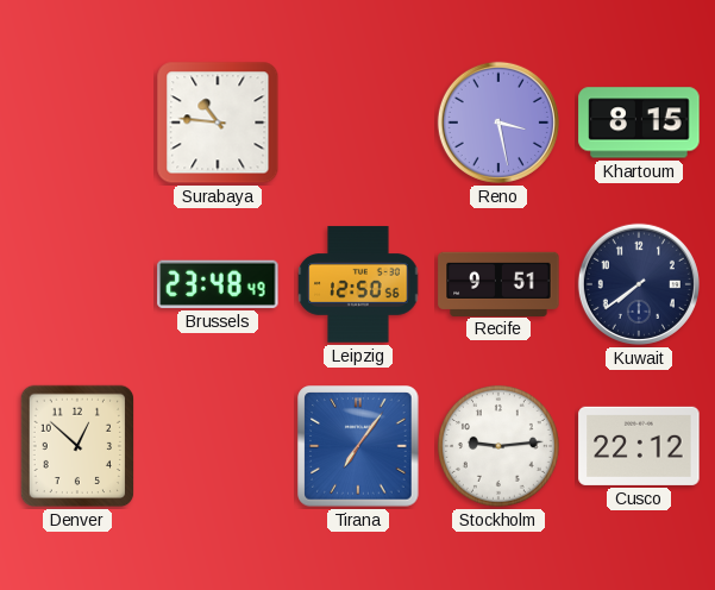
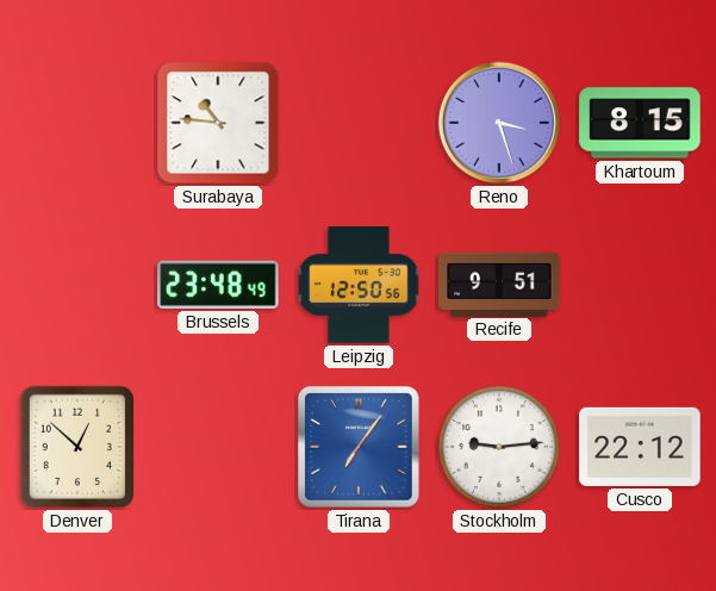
Reno: 3:28 -> 3:27
Kuwait: 7:39 -> none
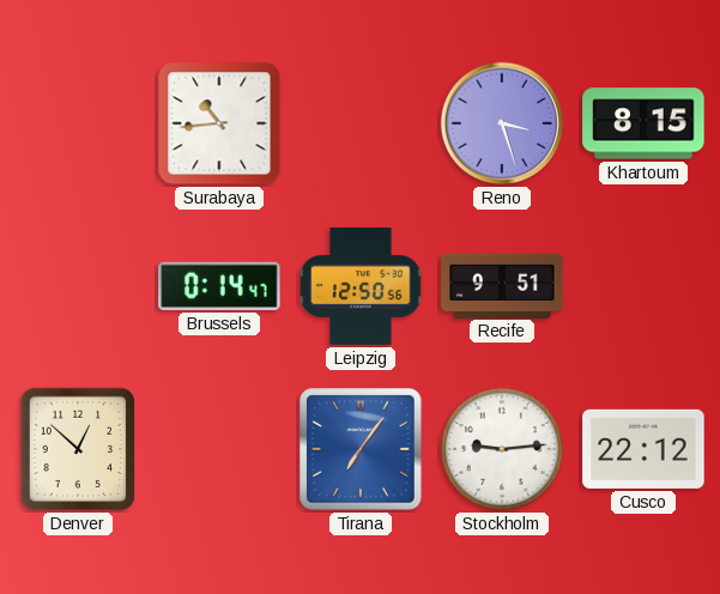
Surabaya: 10:46 -> 10:44
Brussels: 23:48 -> 0:14
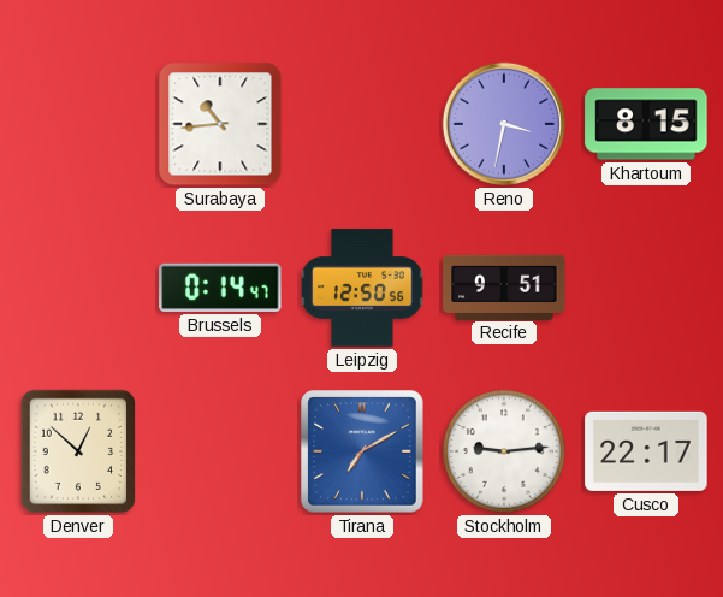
Reno: 3:27 -> 3:32
Tirana: 7:06 -> 7:10
Cusco: 22:12 -> 22:17
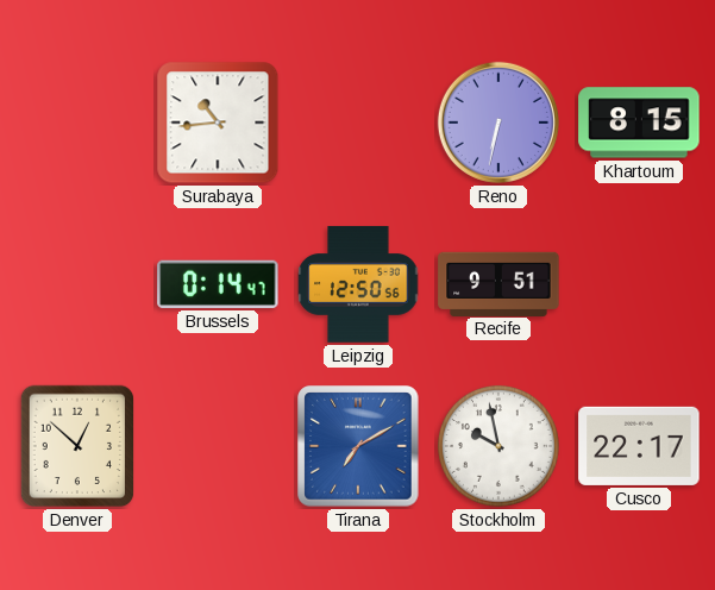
Reno: 3:32 -> 6:32
Stockholm: 9:14 -> 9:58
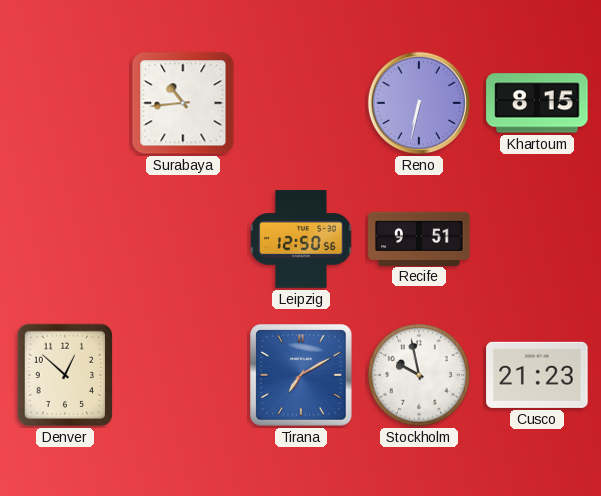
Brussels: 0:14 -> none
Cusco: 22:17 -> 21:23
